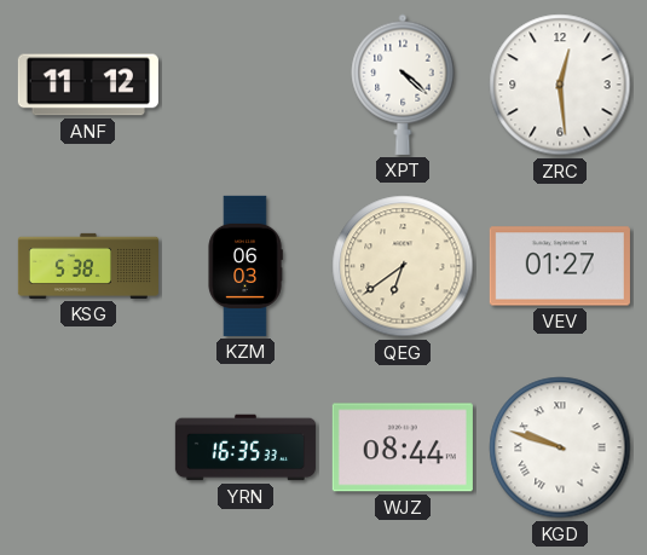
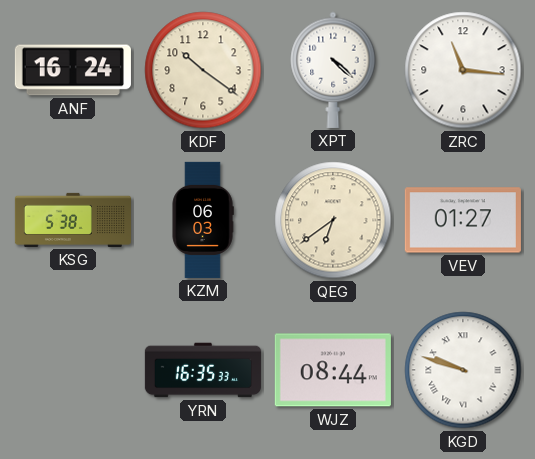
ANF: 11:12 -> 16:24
KDF: none -> 10:21
ZRC: 12:29 -> 11:16
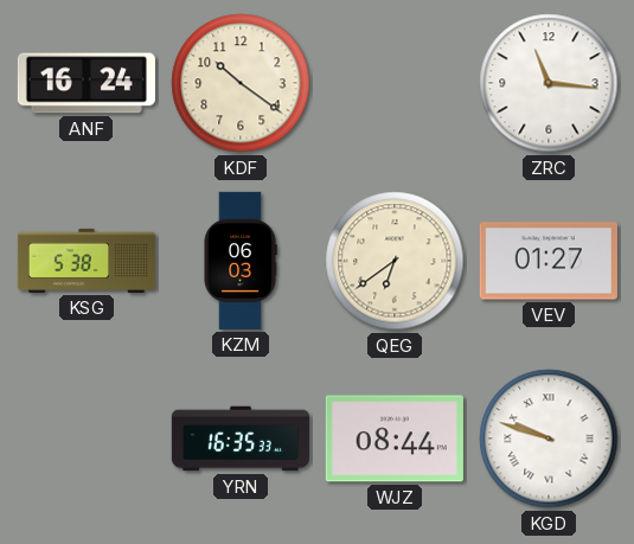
XPT: 4:22 -> none
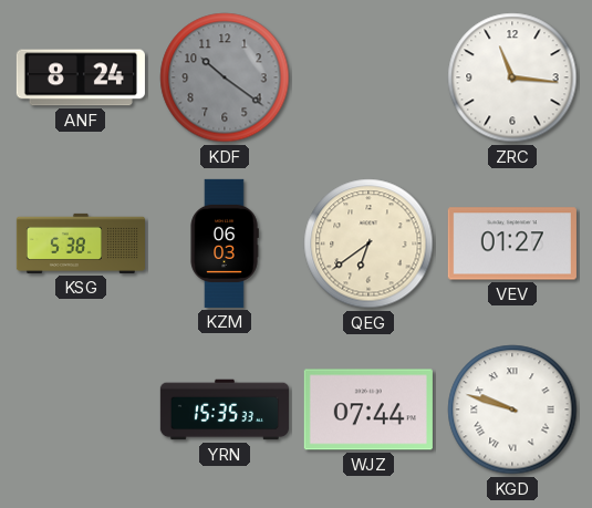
ANF: 16:24 -> 8:24
KDF dial: cream -> grey
YRN: 16:35 -> 15:35
WJZ: 08:44 -> 07:44
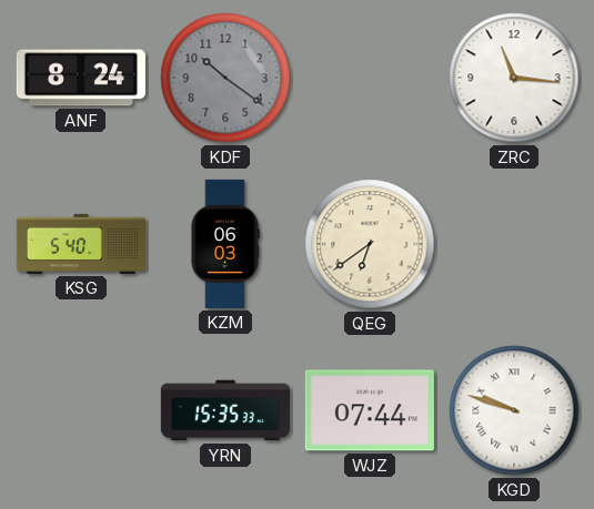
KSG: 5:38 -> 5:40
VEV: 01:27 -> none
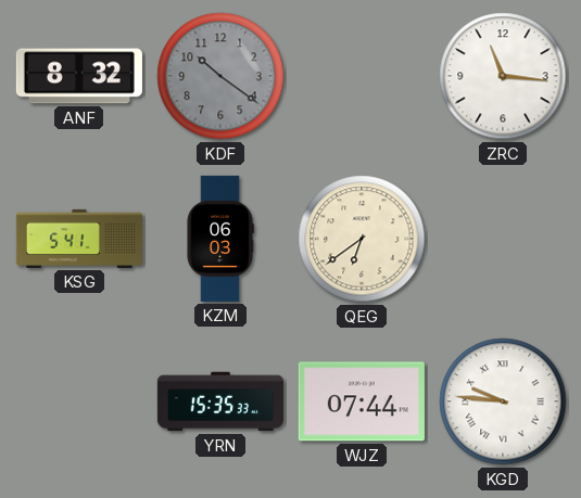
ANF: 8:24 -> 8:32
KSG: 5:40 -> 5:41
KGD: 9:48 -> 9:46
